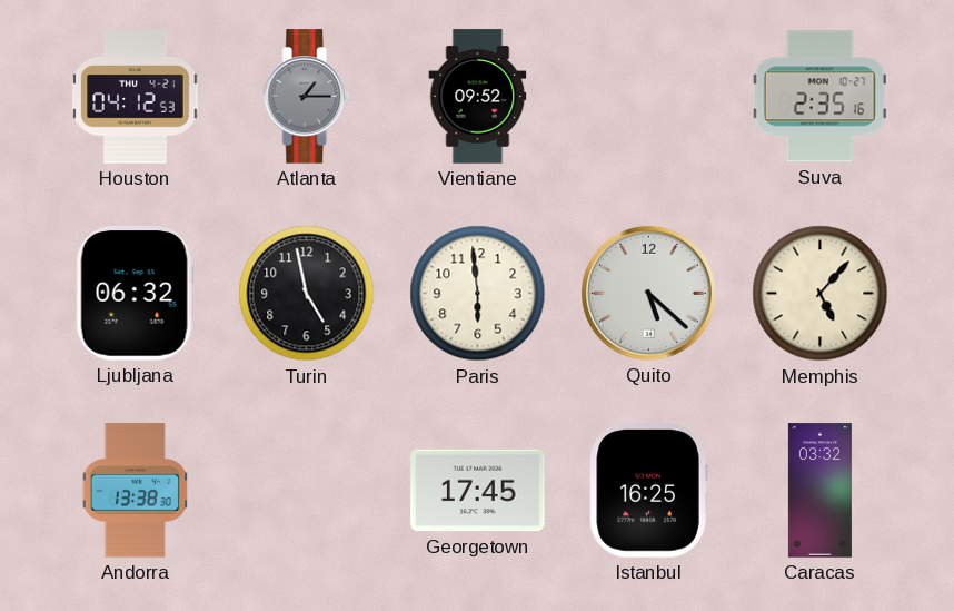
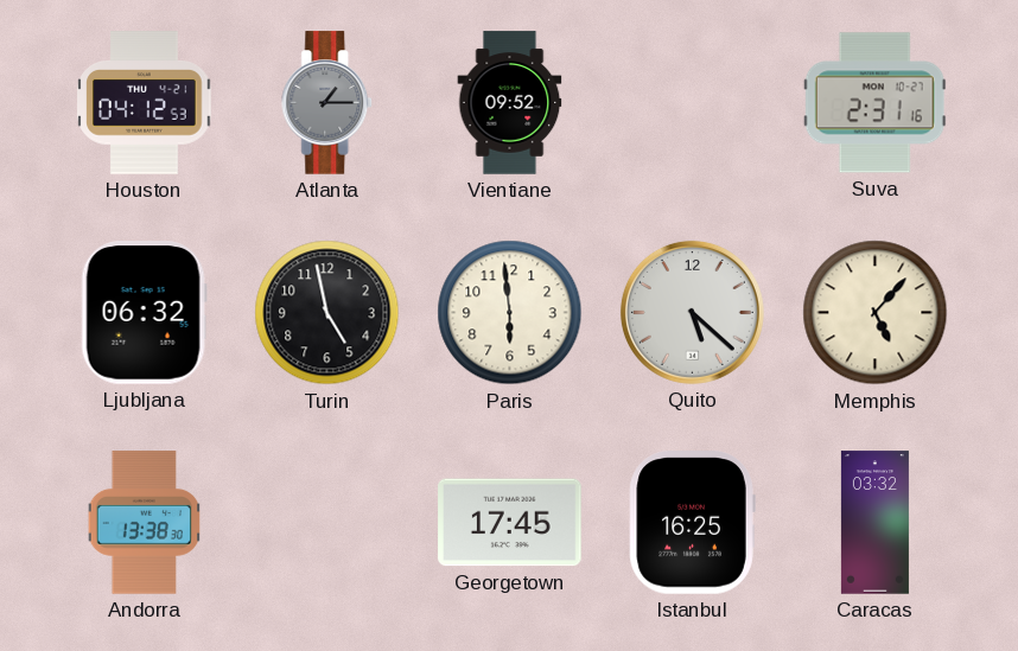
Suva: 2:35 -> 2:31
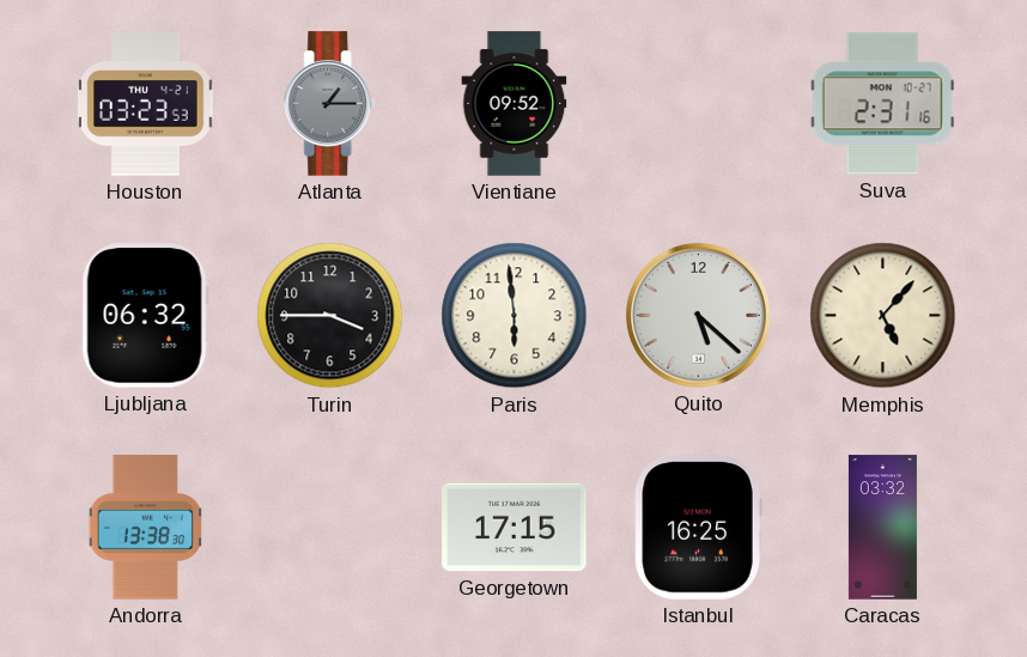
Houston: 04:12 -> 03:23
Turin: 4:58 -> 3:45
Georgetown: 17:45 -> 17:15
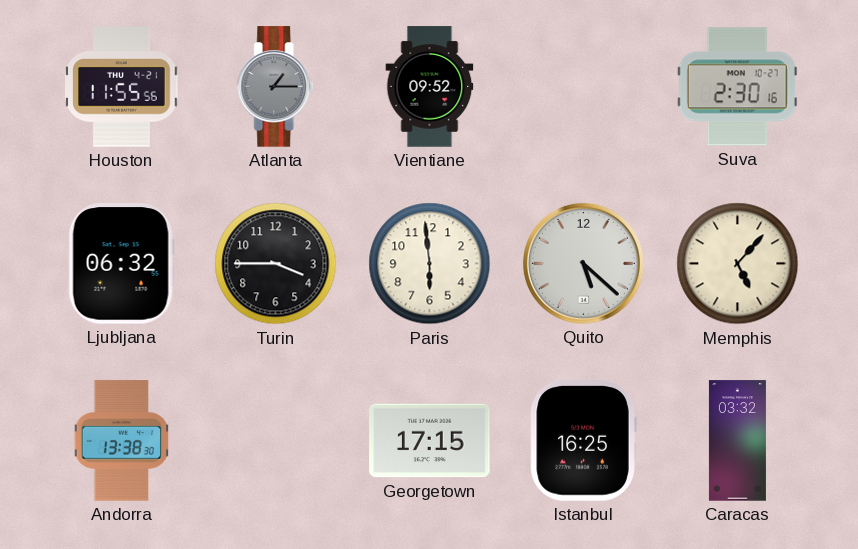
Houston: 03:23 -> 11:55
Suva: 2:31 -> 2:30
